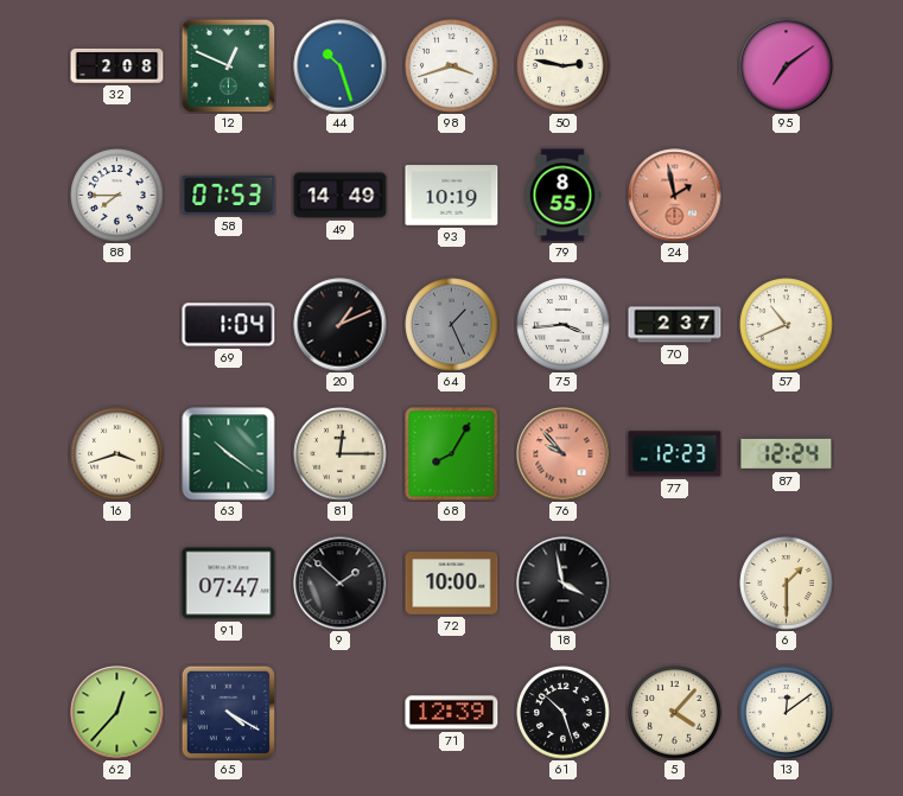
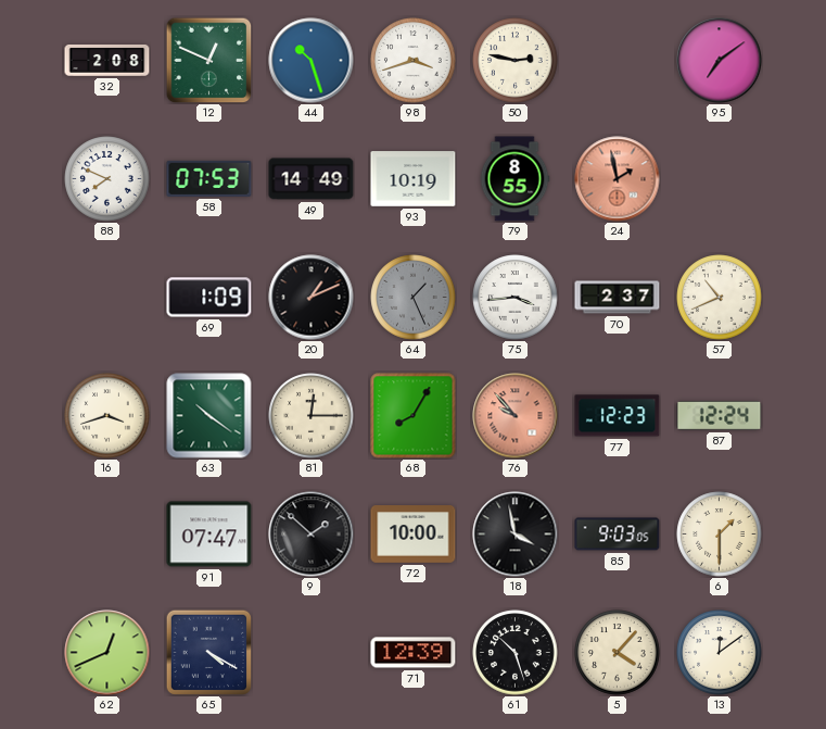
88: 7:45 -> 7:49
69: 1:04 -> 1:09
85: none -> 9:03
62: 12:37 -> 12:41
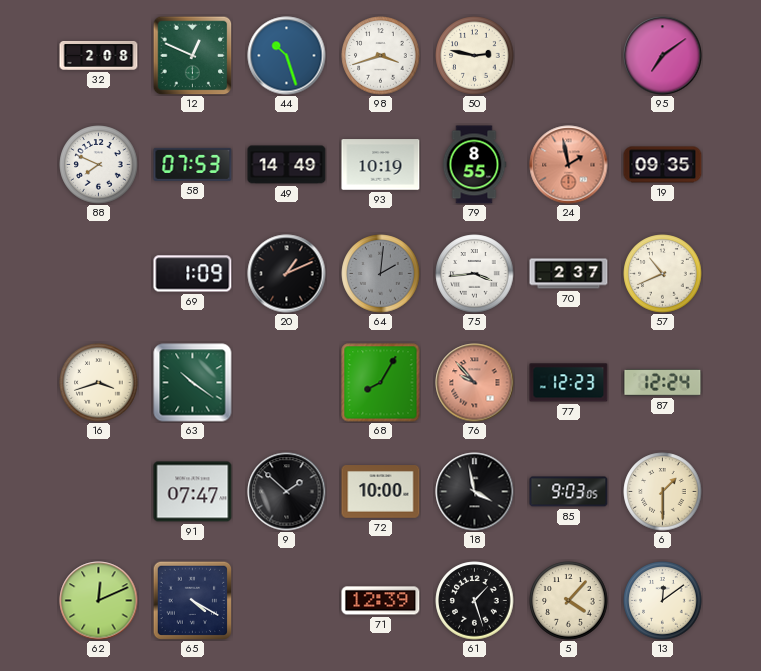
19: none -> 09:35
64: 1:26 -> 2:01
81: 12:15 -> none
62: 12:41 -> 12:11
61: 10:27 -> 1:27
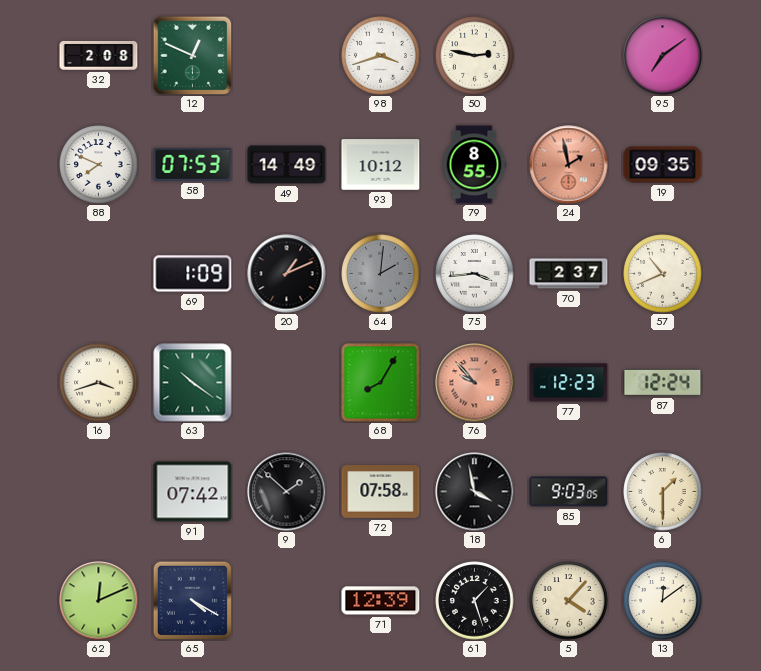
44: 10:27 -> none
93: 10:19 -> 10:12
91: 07:47 -> 07:42
72: 10:00 -> 07:58
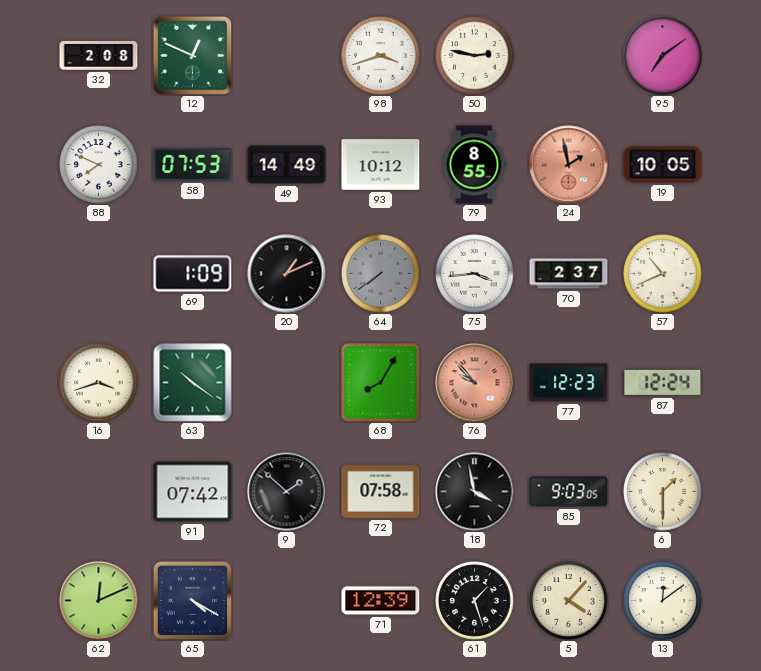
19: 09:35 -> 10:05
64: 2:01 -> 7:39
